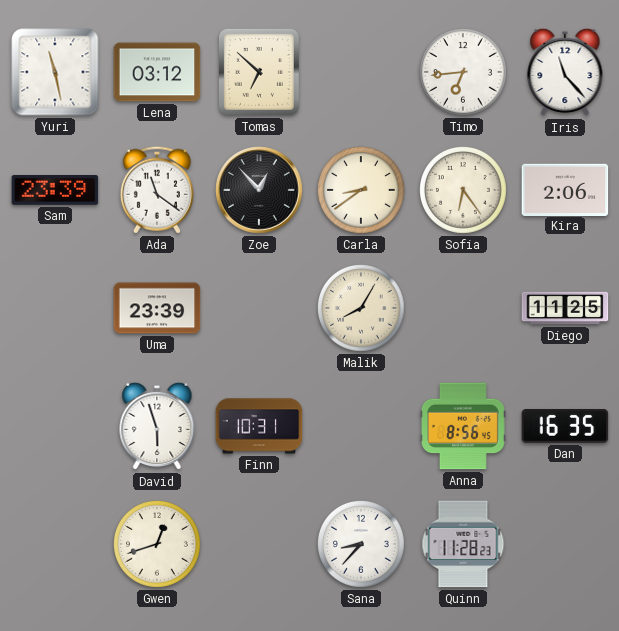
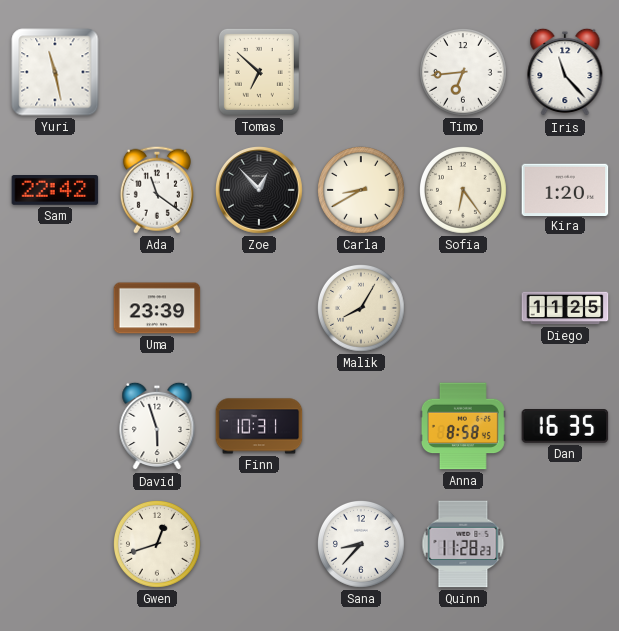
Lena: 03:12 -> none
Sam: 23:39 -> 22:42
Carla: 8:39 -> 8:40
Kira: 2:06 -> 1:20
Anna: 8:56 -> 8:58
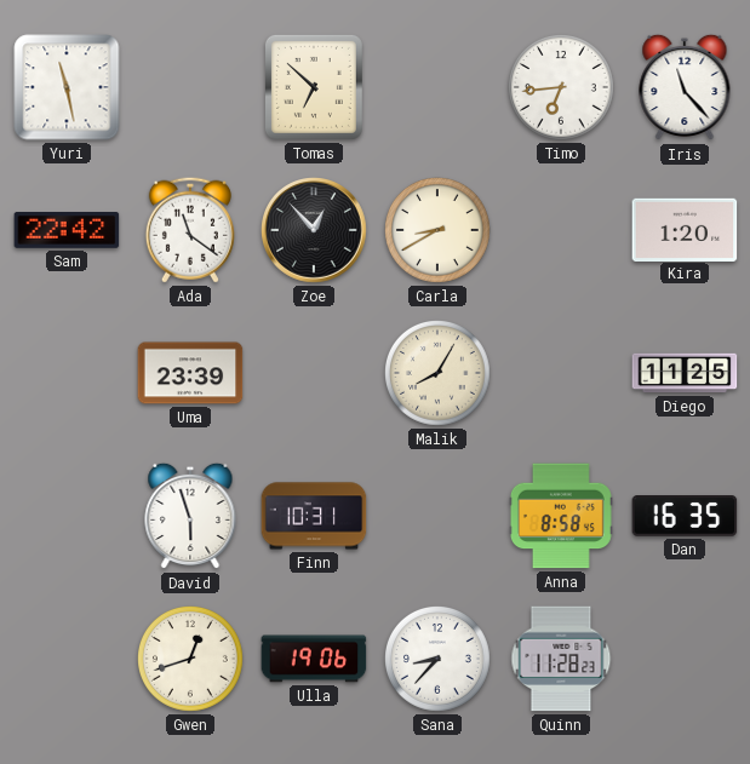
Sofia: 6:24 -> none
Ulla: none -> 19:06
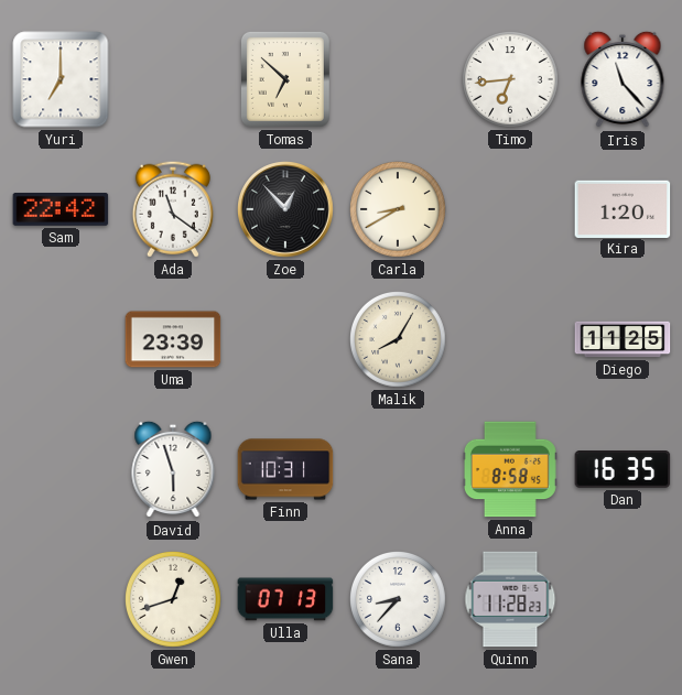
Yuri: 11:28 -> 7:00
Ulla: 19:06 -> 07:13
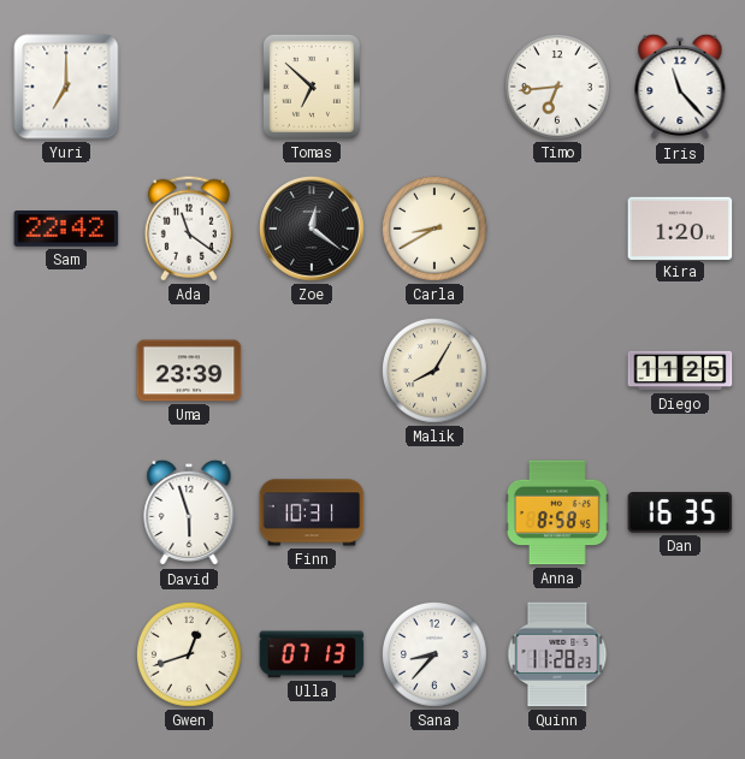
Zoe: 12:53 -> 12:21
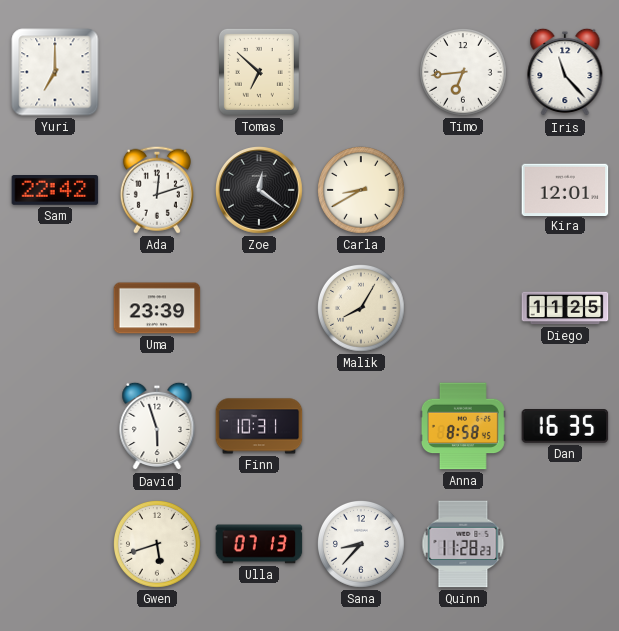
Ada: 11:21 -> 12:12
Kira: 1:20 -> 12:01
Gwen: 12:42 -> 5:42
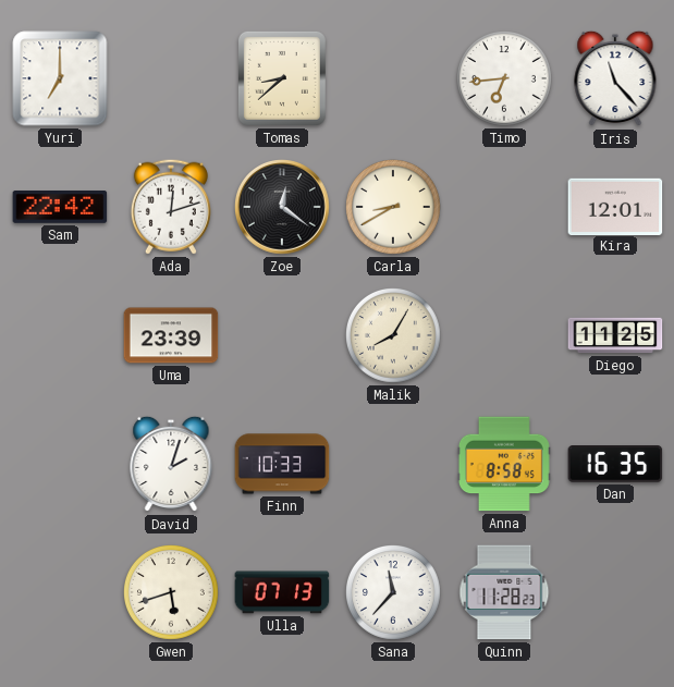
Tomas: 6:52 -> 8:38
David: 5:57 -> 2:03
Finn: 10:31 -> 10:33
Sana: 8:37 -> 11:37
